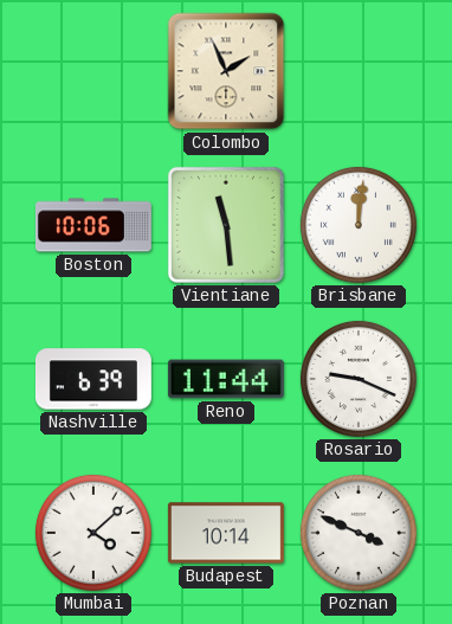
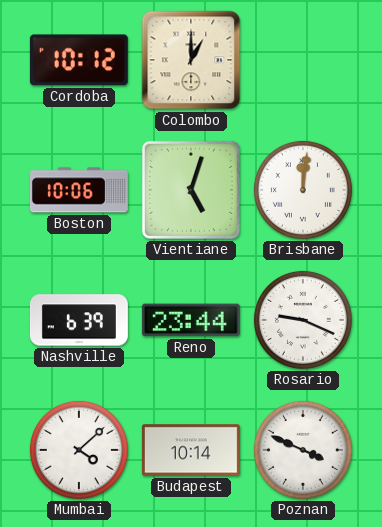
Cordoba: none -> 10:12
Colombo: 1:56 -> 1:00
Vientiane: 11:29 -> 5:03
Reno: 11:44 -> 23:44
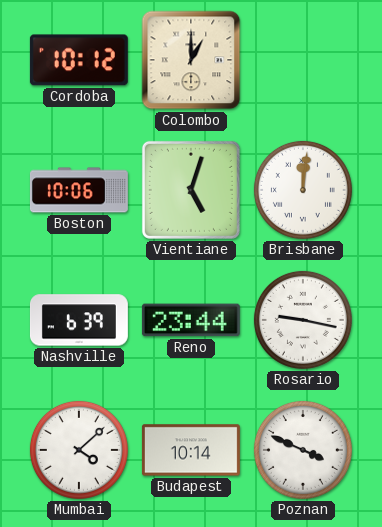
Rosario: 9:19 -> 9:17
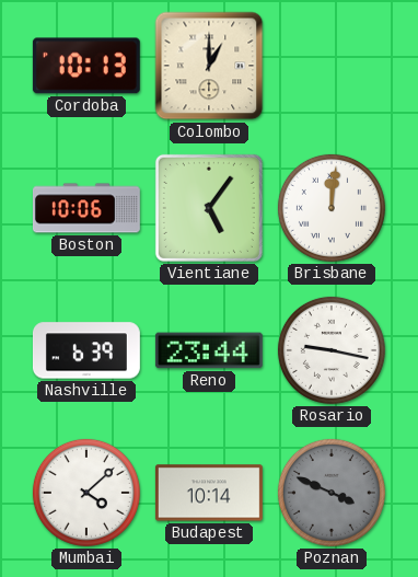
Cordoba: 10:12 -> 10:13
Vientiane: 5:03 -> 5:06
Poznan dial: white -> grey
